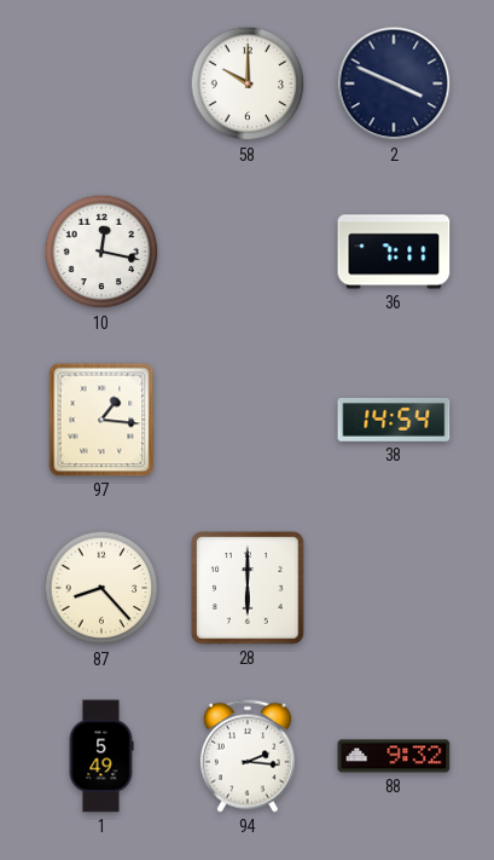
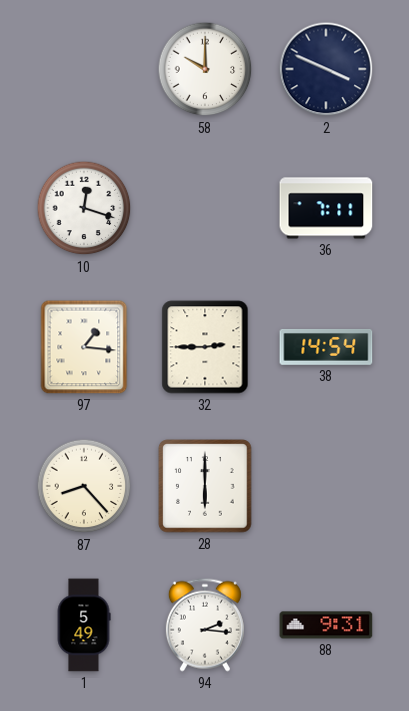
10: 12:17 -> 12:18
32: none -> 2:45
88: 9:32 -> 9:31
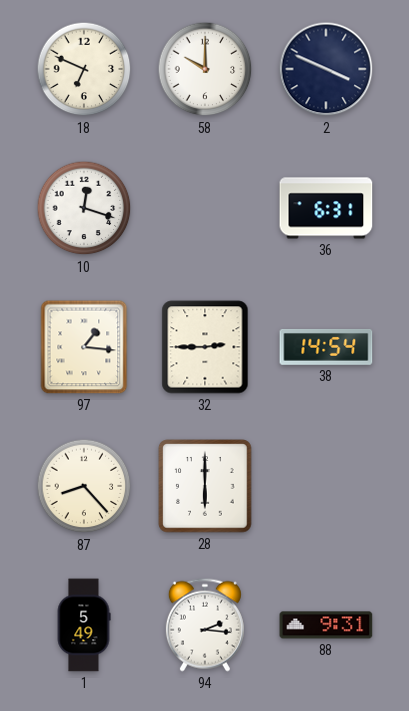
18: none -> 6:49
36: 7:11 -> 6:31
